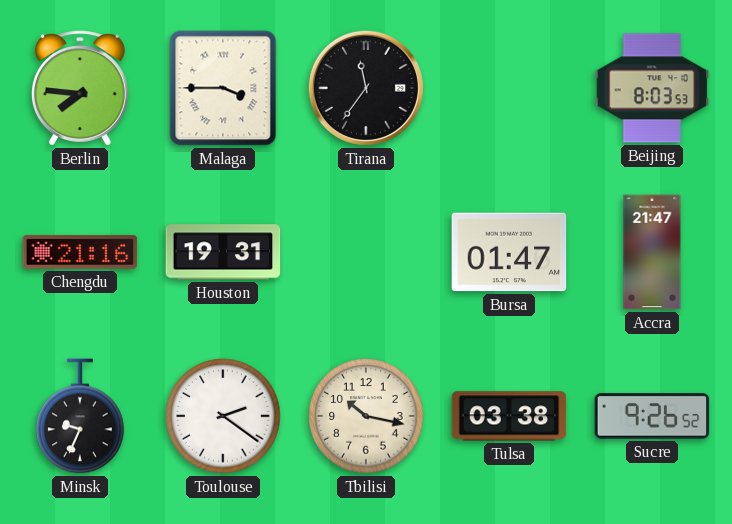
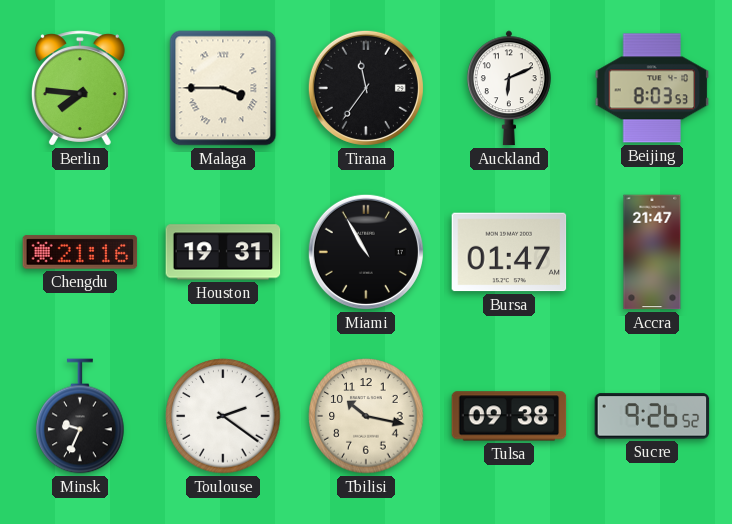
Auckland: none -> 6:11
Miami: none -> 10:55
Tulsa: 03:38 -> 09:38
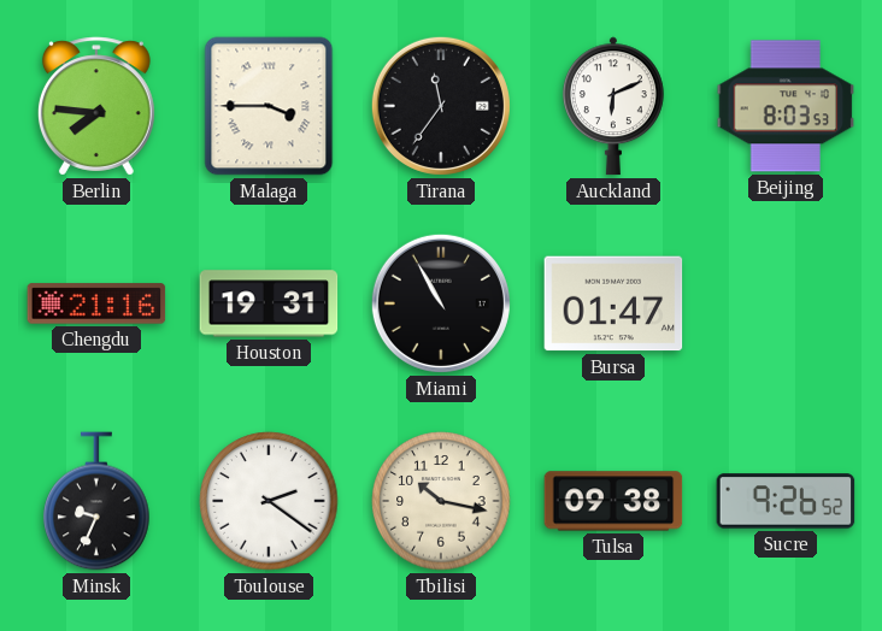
Accra: 21:47 -> none
